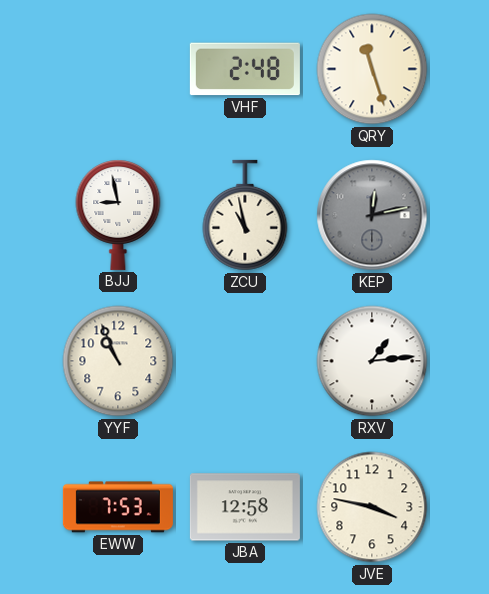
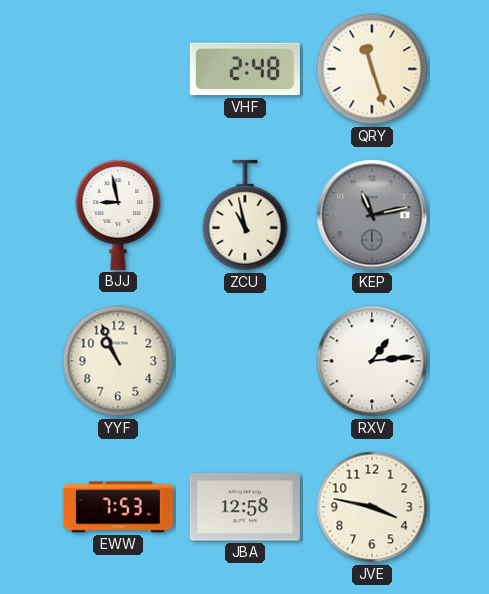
KEP: 12:13 -> 11:13
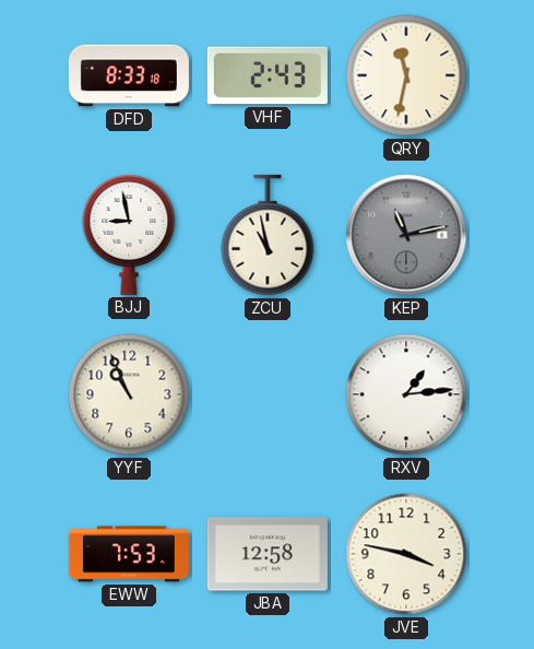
DFD: none -> 8:33
VHF: 2:48 -> 2:43
QRY: 11:27 -> 11:32
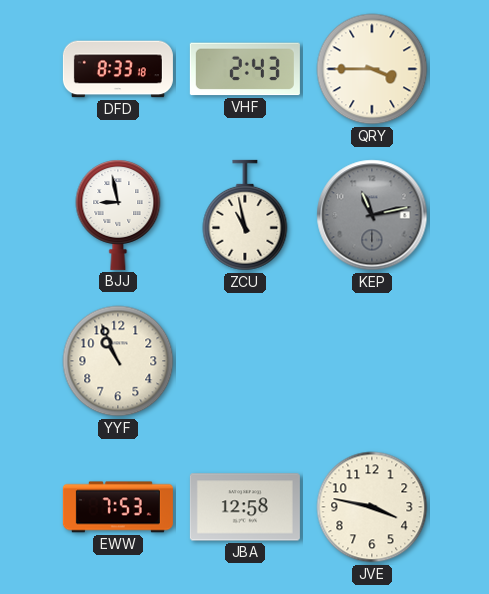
QRY: 11:32 -> 3:45
RXV: 1:14 -> none
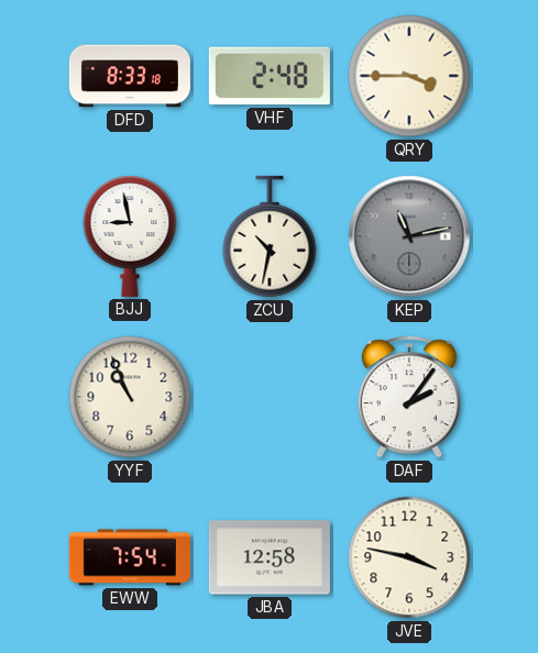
VHF: 2:43 -> 2:48
ZCU: 10:58 -> 10:32
DAF: none -> 2:06
EWW: 7:53 -> 7:54
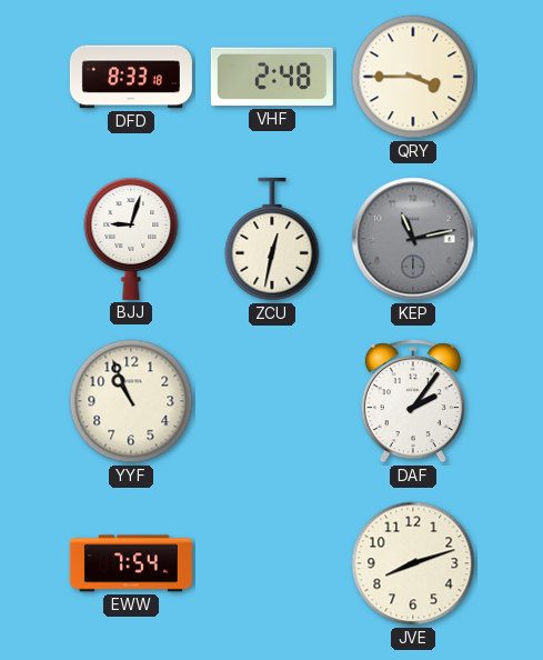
BJJ: 8:58 -> 9:03
ZCU: 10:32 -> 12:32
JBA: 12:58 -> none
JVE: 3:47 -> 8:12
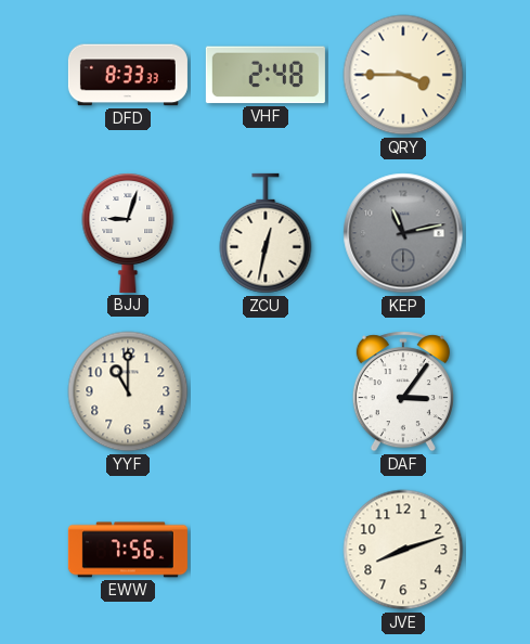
DFD: 8:33:18 -> 8:33:33
YYF: 10:56 -> 11:00
DAF: 2:06 -> 3:06
EWW: 7:54 -> 7:56
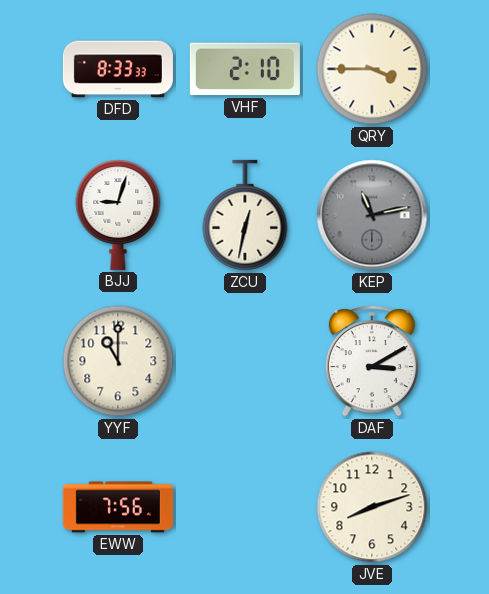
VHF: 2:48 -> 2:10
DAF: 3:06 -> 3:10
